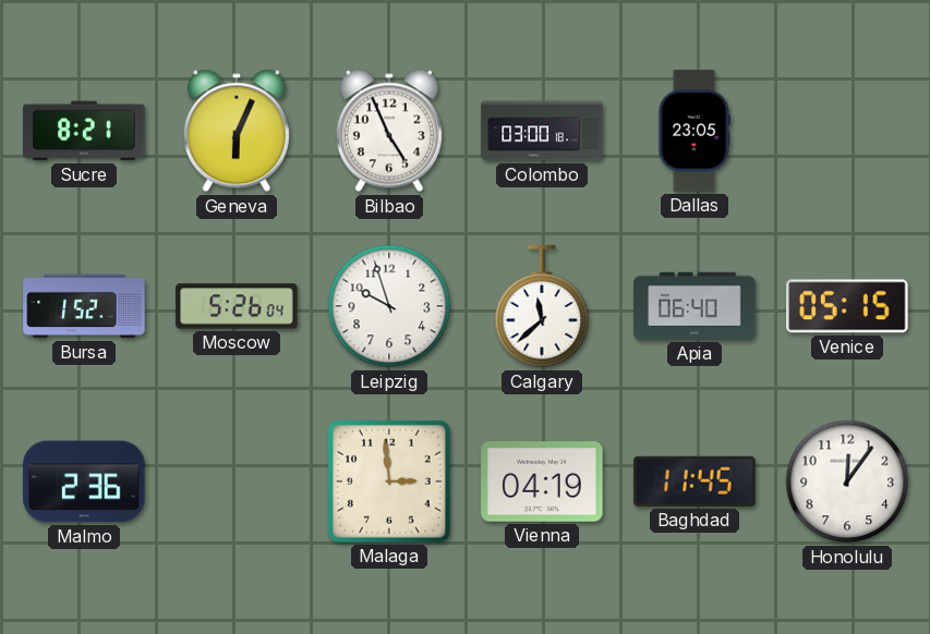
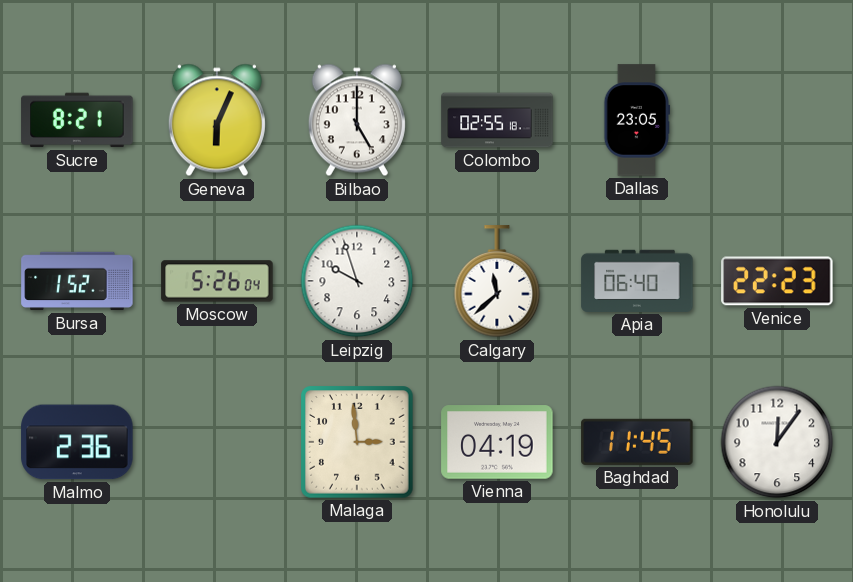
Bilbao: 4:56 -> 5:00
Colombo: 03:00 -> 02:55
Venice: 05:15 -> 22:23
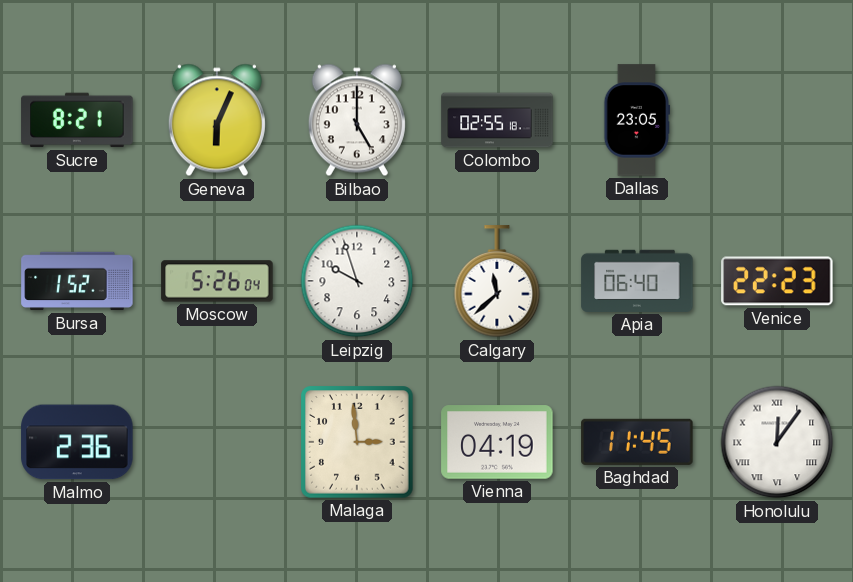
Honolulu numerals: Arabic -> Roman
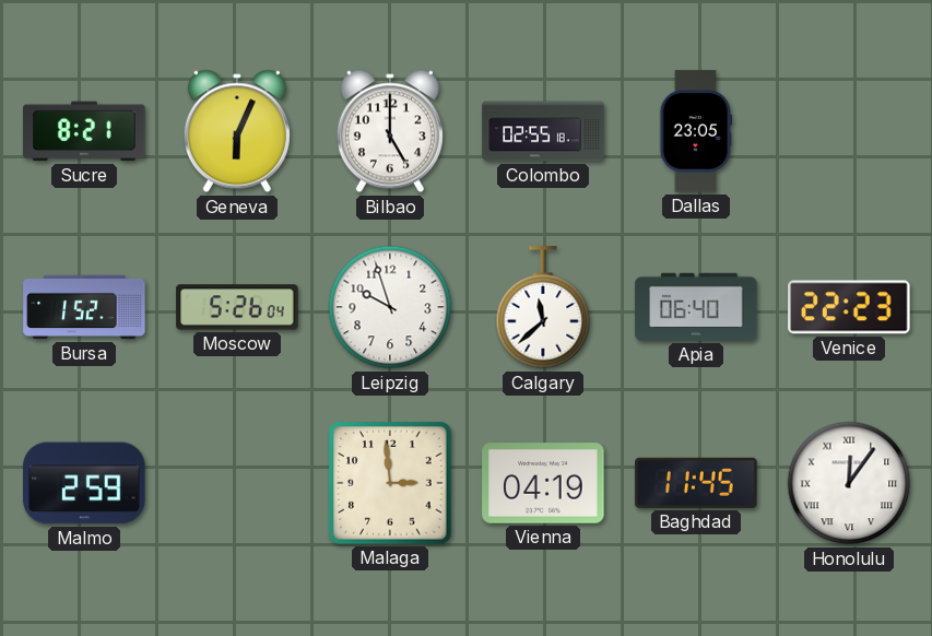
Malmo: 2:36 -> 2:59
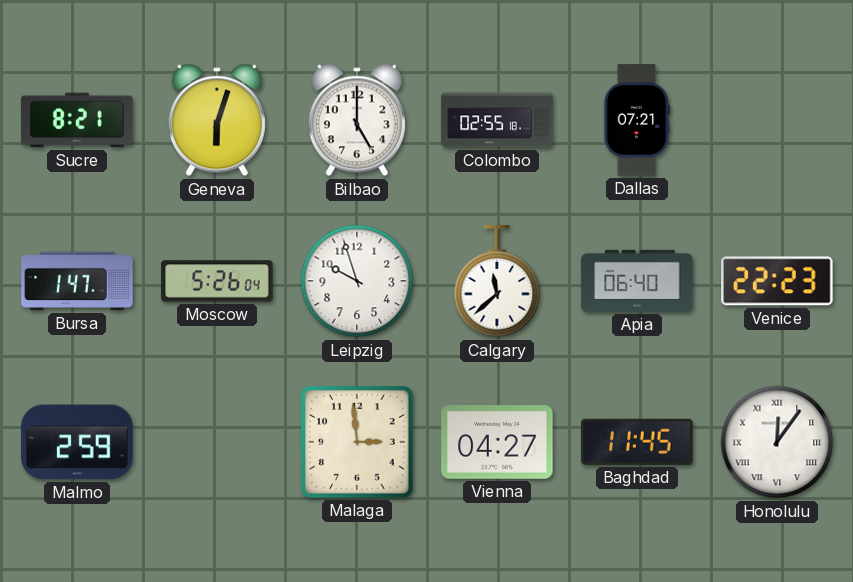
Geneva: 6:04 -> 6:03
Dallas: 23:05 -> 07:21
Bursa: 1:52 -> 1:47
Vienna: 04:19 -> 04:27
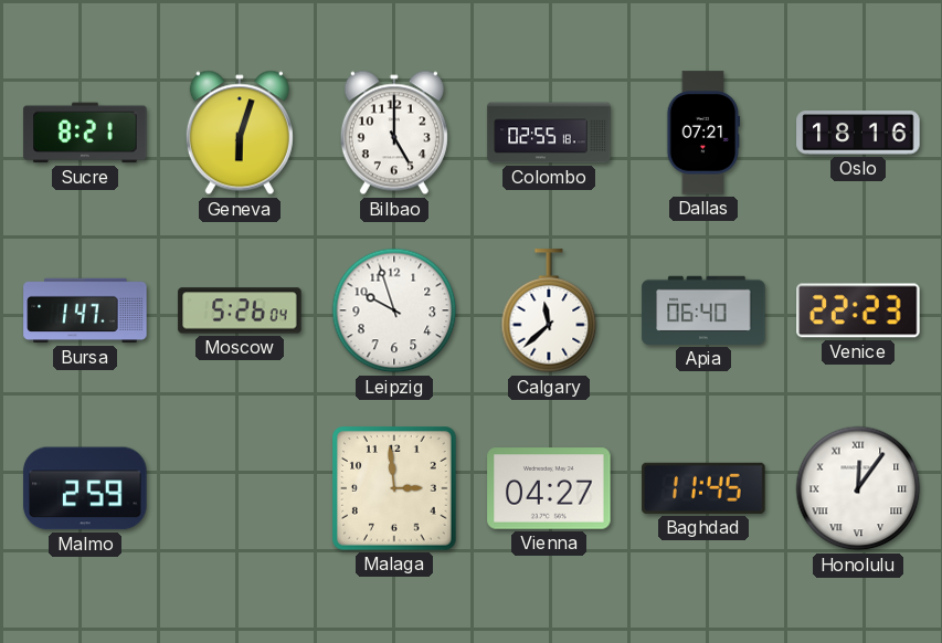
Oslo: none -> 18:16
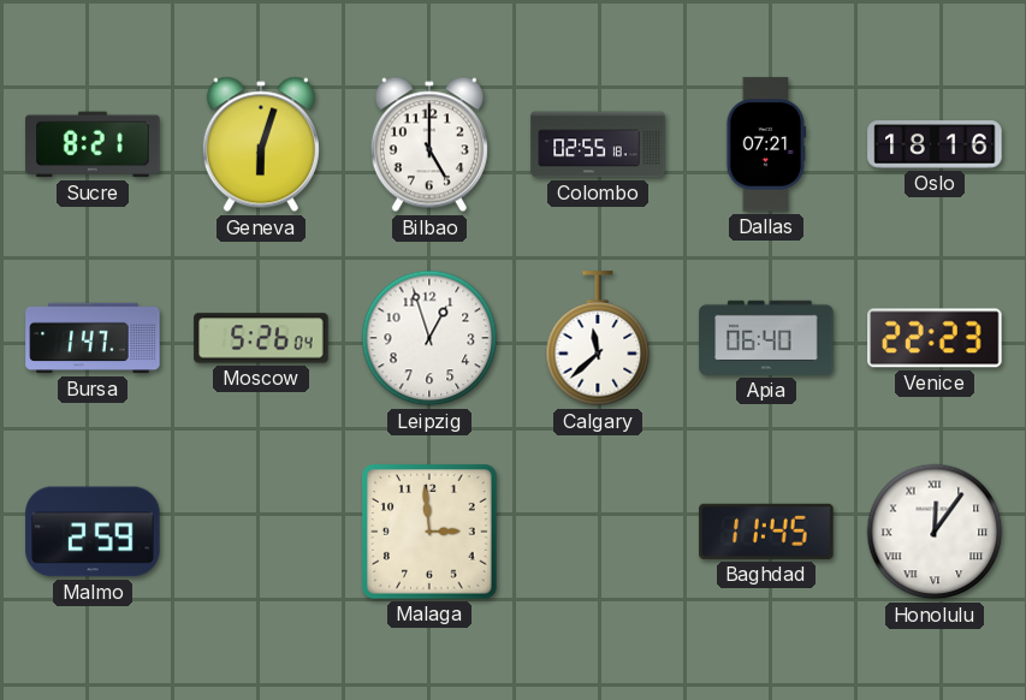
Leipzig: 9:57 -> 12:57
Vienna: 04:27 -> none
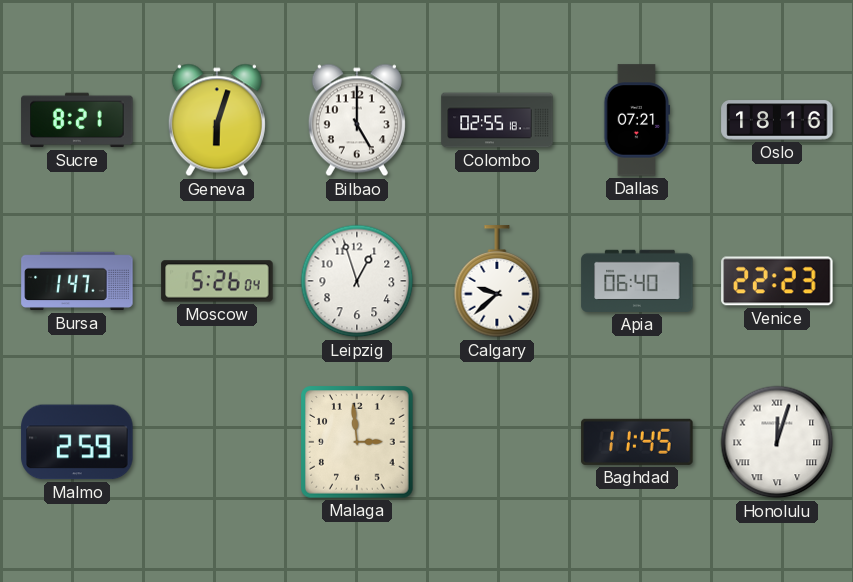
Calgary: 11:38 -> 9:38
Honolulu: 12:06 -> 12:03
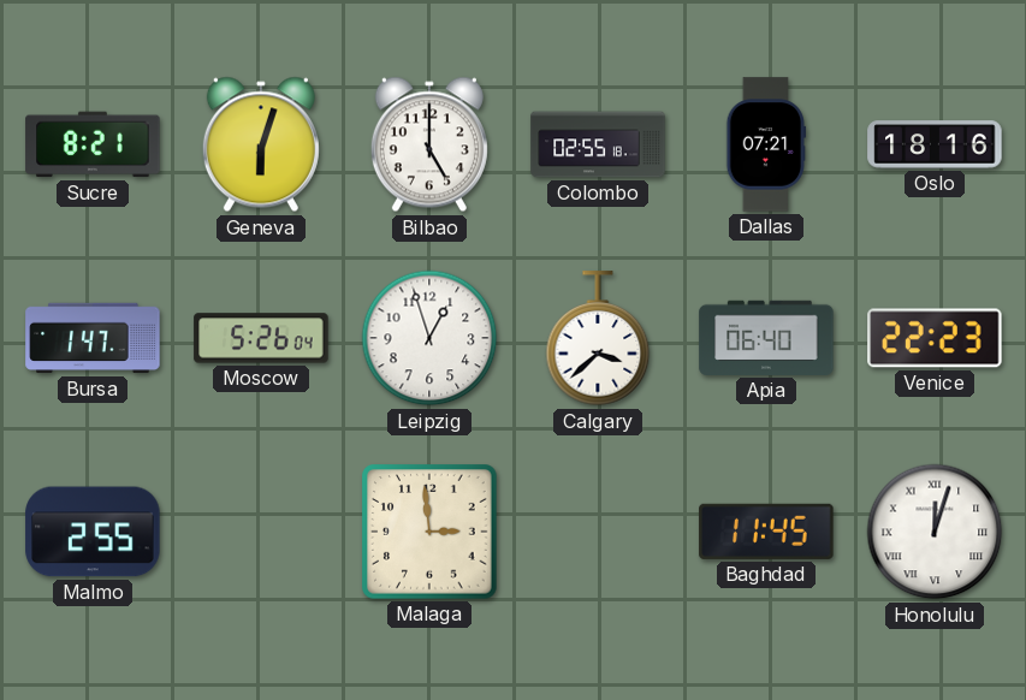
Calgary: 9:38 -> 3:38
Malmo: 2:59 -> 2:55
